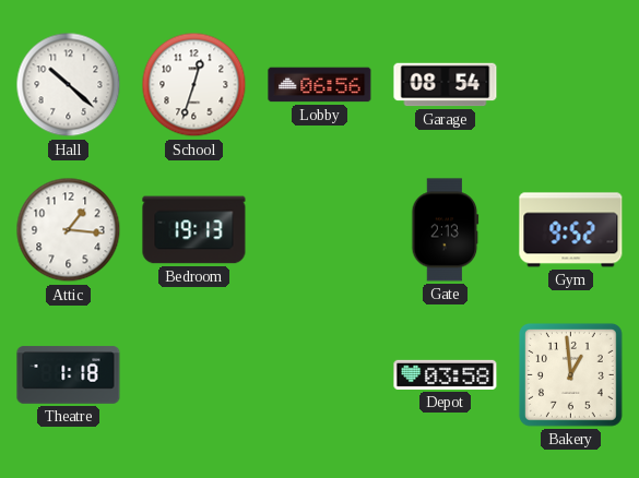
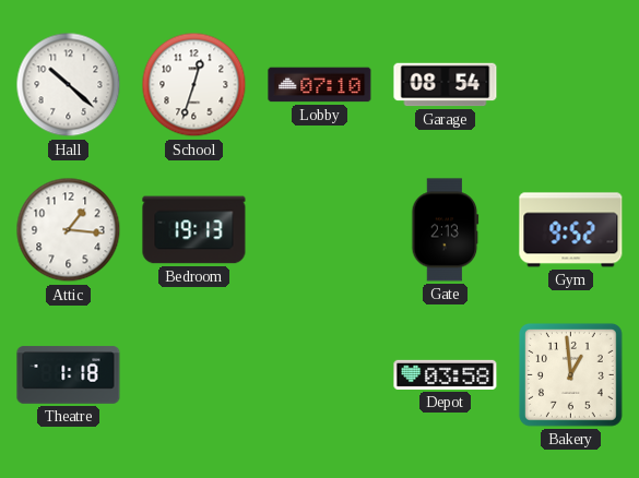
Lobby: 06:56 -> 07:10
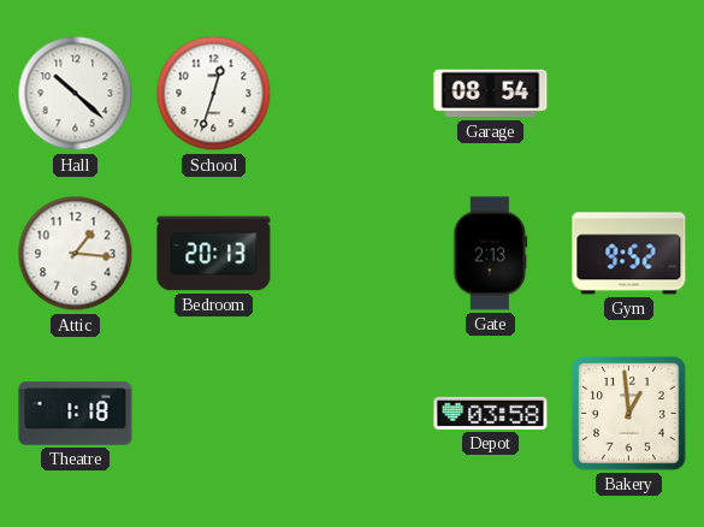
Lobby: 07:10 -> none
Bedroom: 19:13 -> 20:13
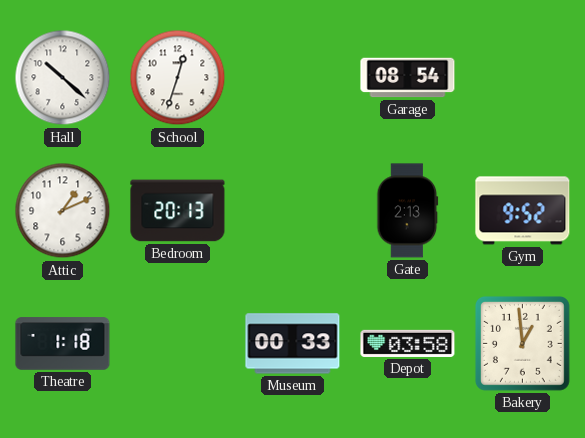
Attic: 1:16 -> 1:11
Museum: none -> 00:33
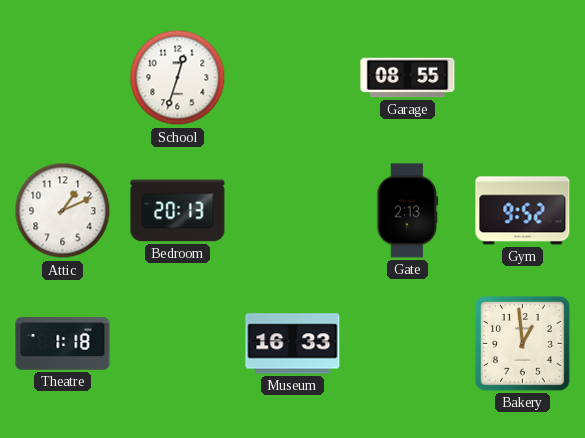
Hall: 10:22 -> none
Garage: 08:54 -> 08:55
Museum: 00:33 -> 16:33
Depot: 03:58 -> none
